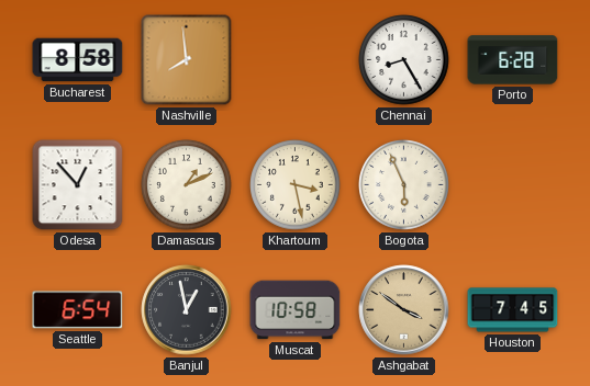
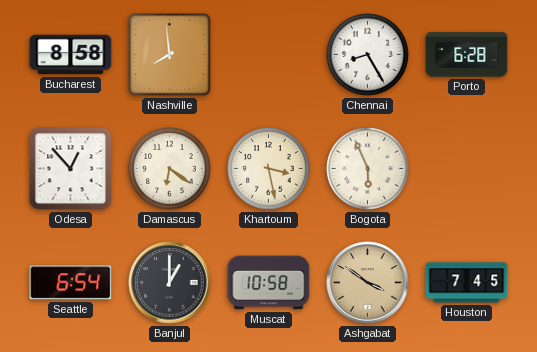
Damascus: 1:11 -> 6:21
Banjul: 12:58 -> 1:00
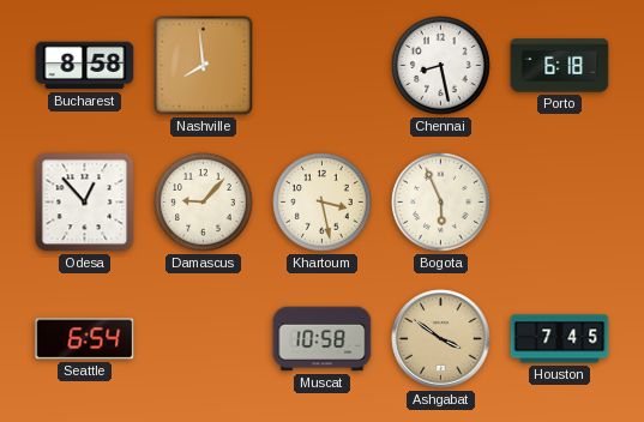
Chennai: 8:25 -> 8:28
Porto: 6:28 -> 6:18
Damascus: 6:21 -> 9:07
Banjul: 1:00 -> none
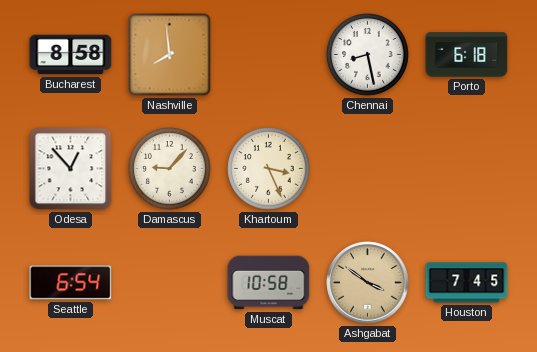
Khartoum: 3:28 -> 3:26
Bogota: 5:56 -> none
